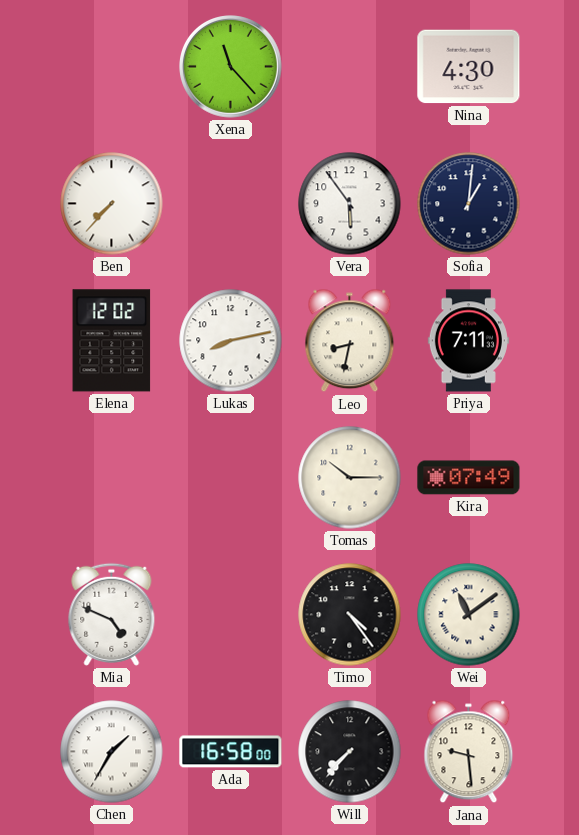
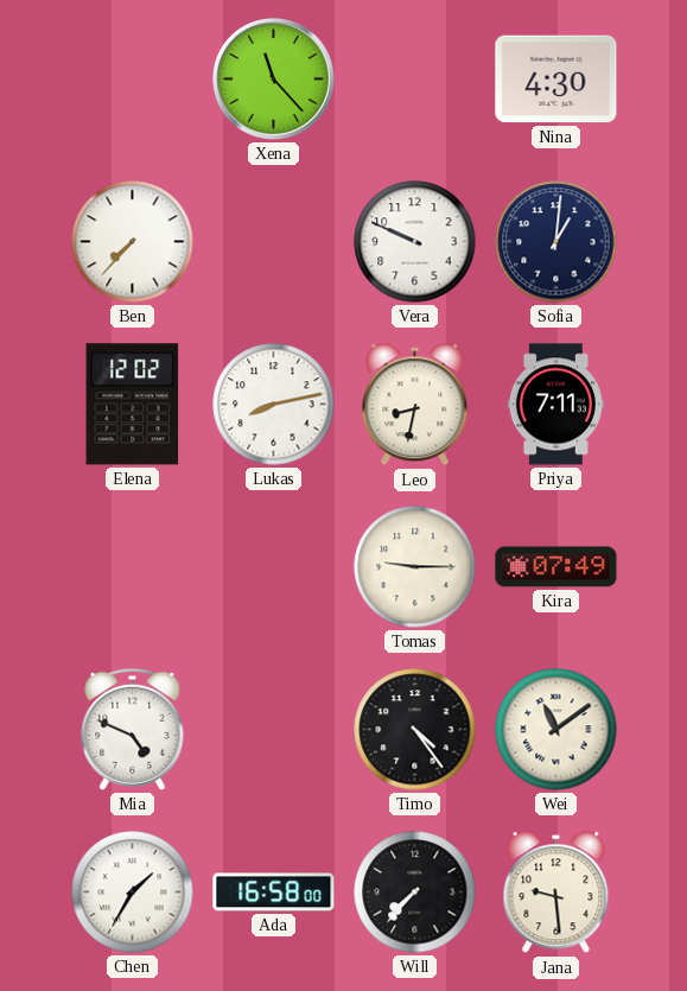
Vera: 5:54 -> 9:49
Tomas: 10:15 -> 9:15
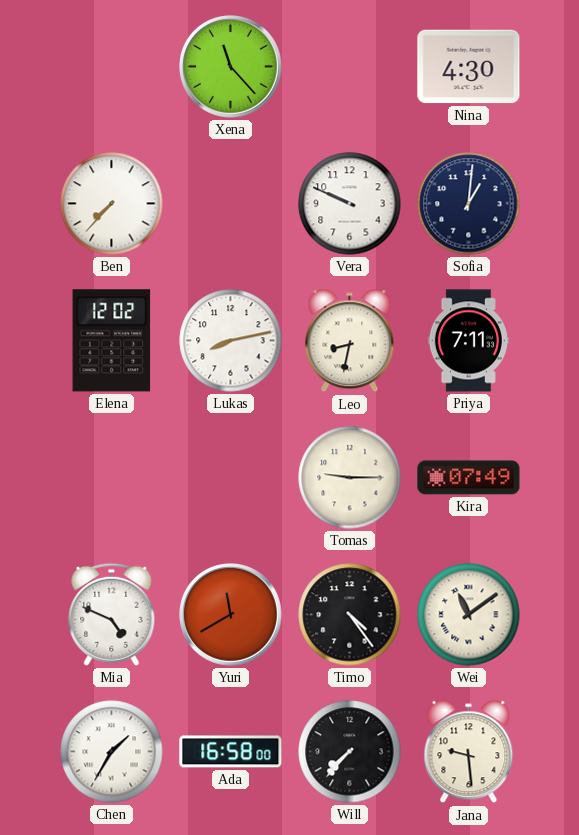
Yuri: none -> 11:40
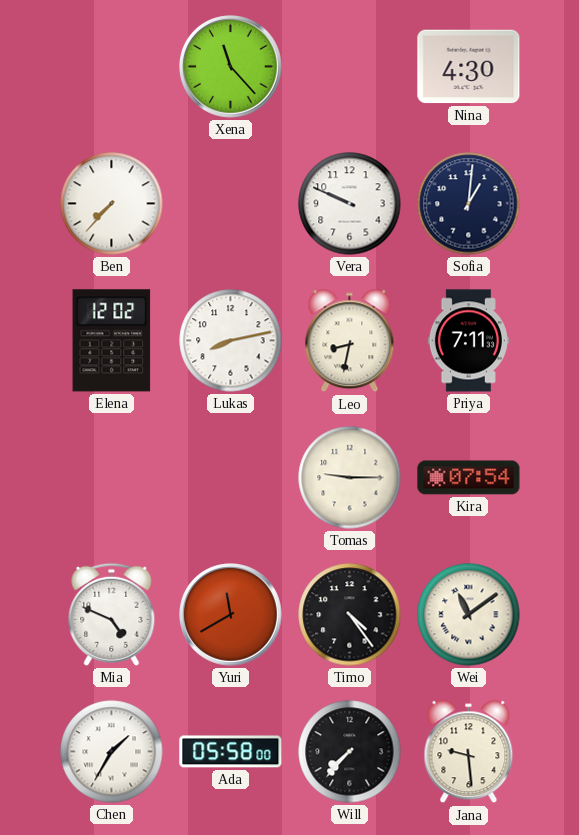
Kira: 07:49 -> 07:54
Ada: 16:58 -> 05:58
